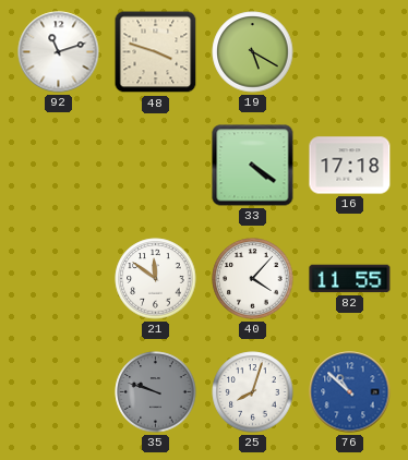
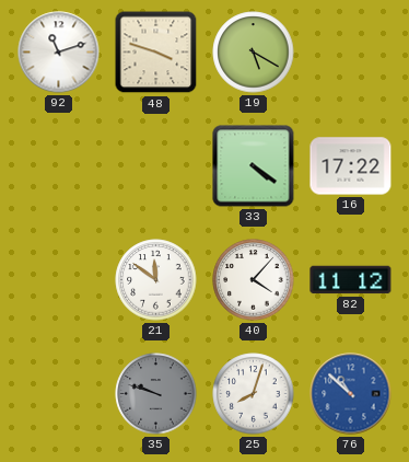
16: 17:18 -> 17:22
82: 11:55 -> 11:12
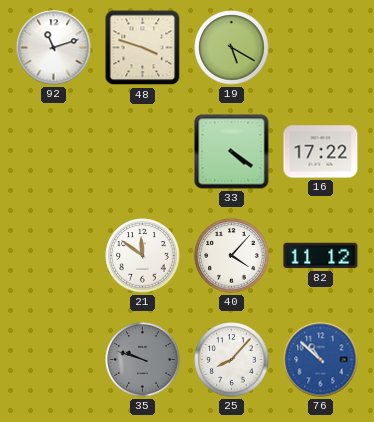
25: 8:03 -> 8:07
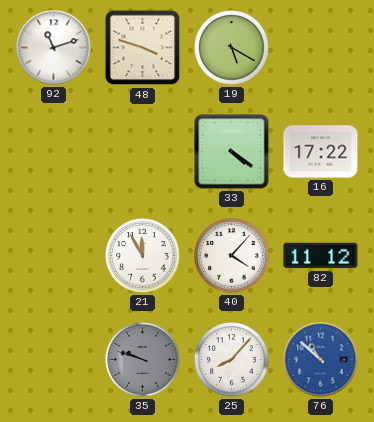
21: 11:51 -> 11:55
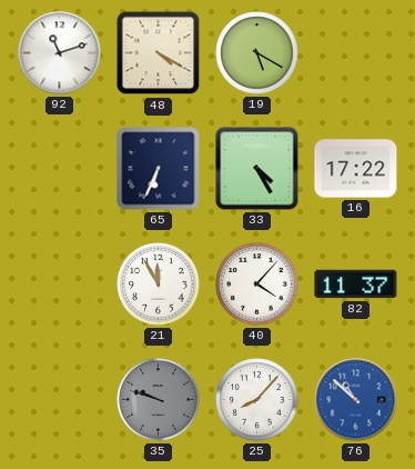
48: 3:48 -> 4:20
65: none -> 6:34
33: 4:21 -> 4:25
82: 11:12 -> 11:37
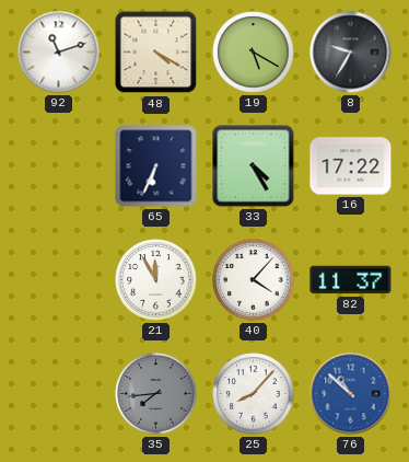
8: none -> 9:35
35: 9:48 -> 7:44
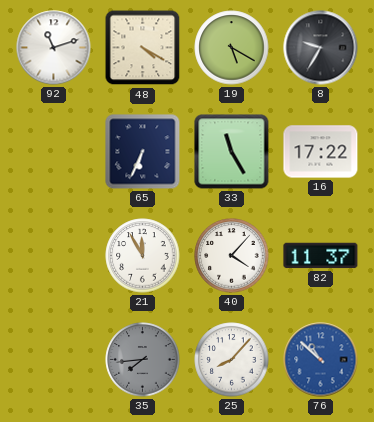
33: 4:25 -> 11:25
